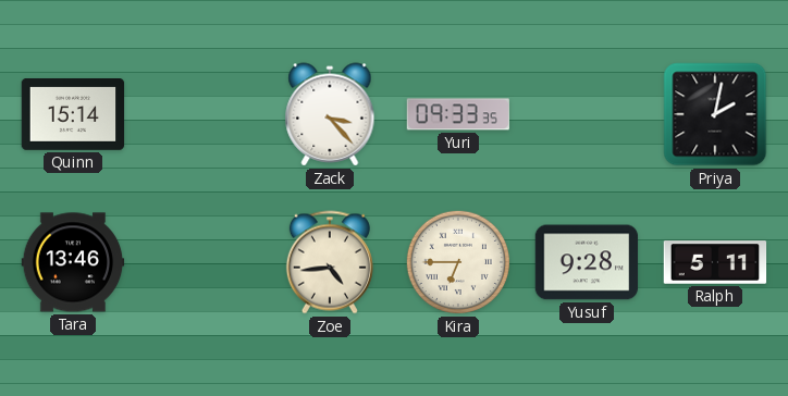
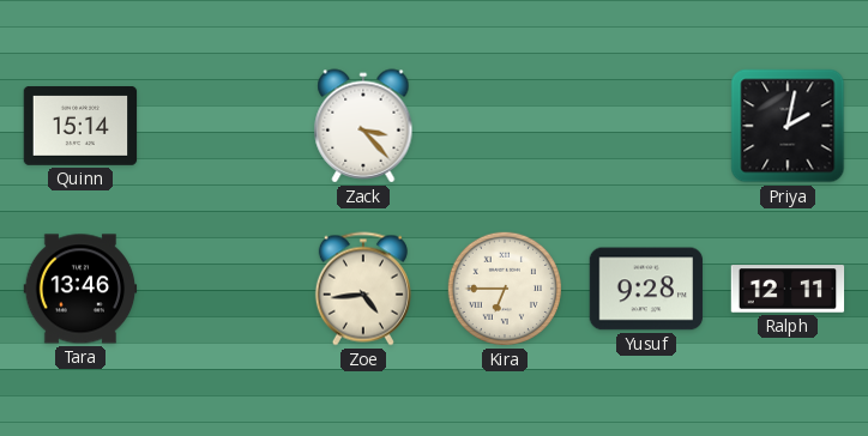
Yuri: 09:33 -> none
Ralph: 5:11 -> 12:11
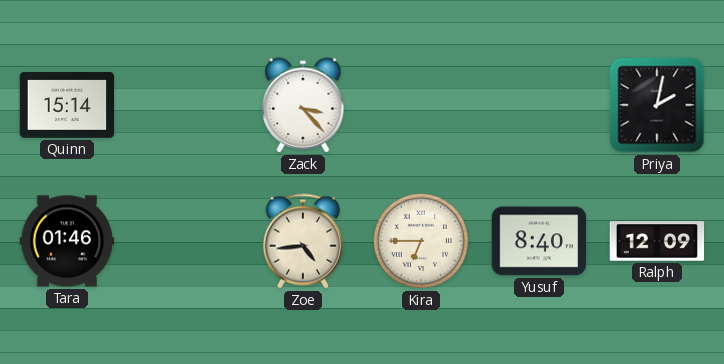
Tara: 13:46 -> 01:46
Yusuf: 9:28 -> 8:40
Ralph: 12:11 -> 12:09
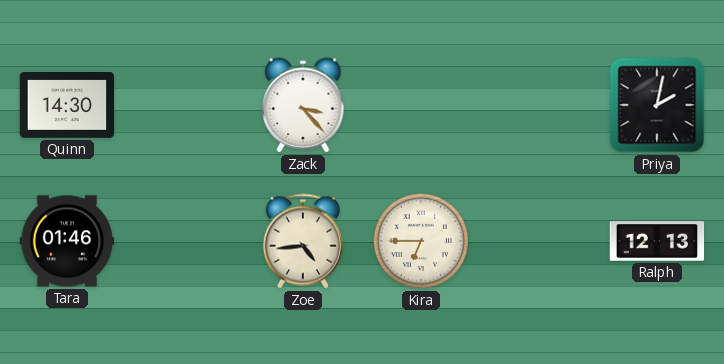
Quinn: 15:14 -> 14:30
Yusuf: 8:40 -> none
Ralph: 12:09 -> 12:13
